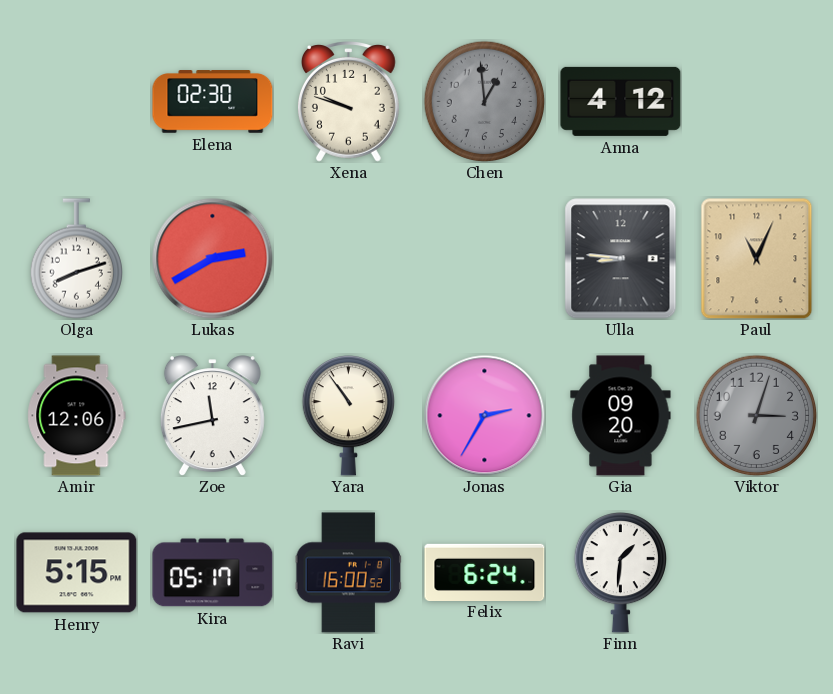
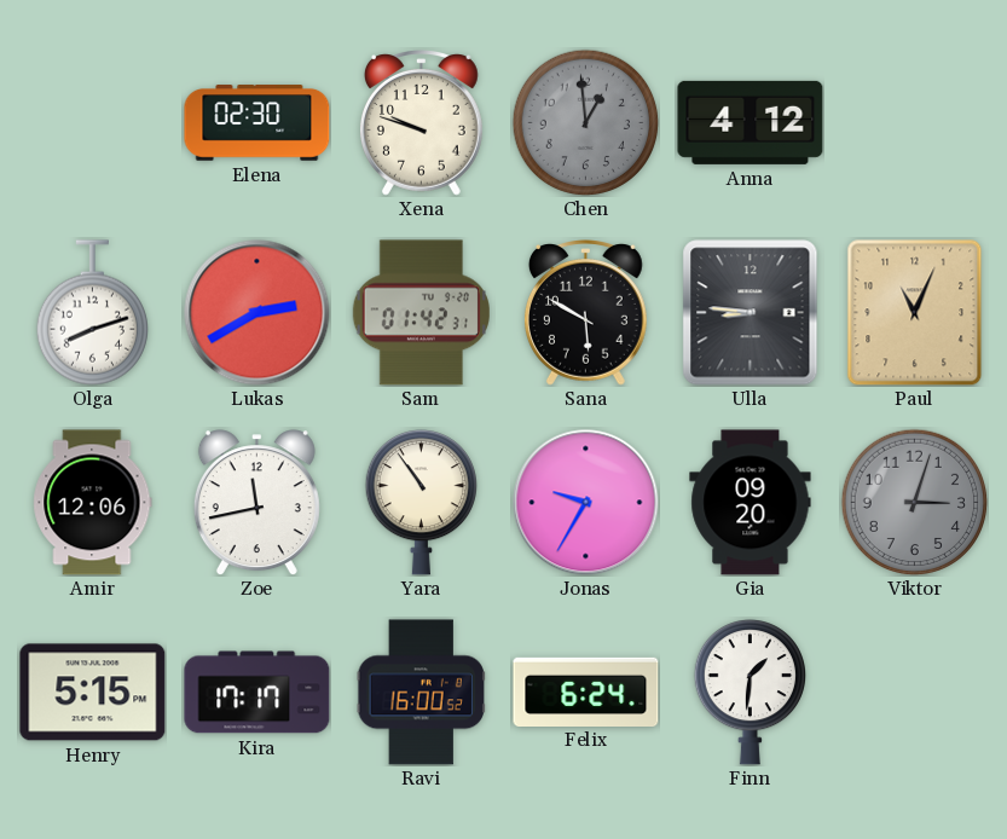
Sam: none -> 01:42
Sana: none -> 5:50
Jonas: 2:35 -> 9:35
Kira: 05:17 -> 17:17
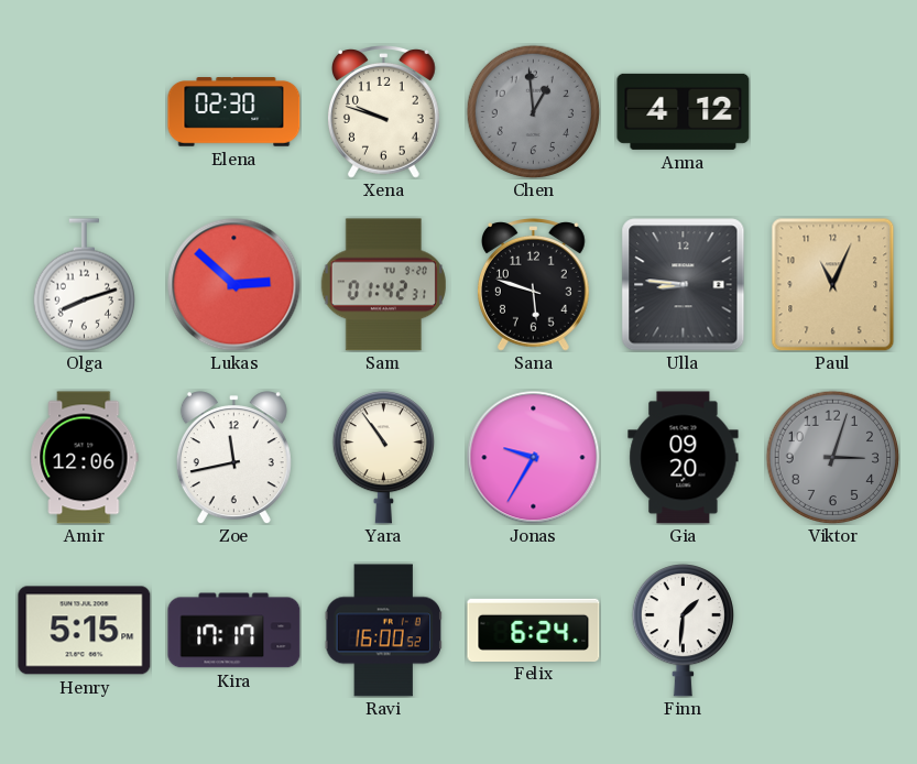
Lukas: 2:40 -> 2:52
Sana: 5:50 -> 5:48
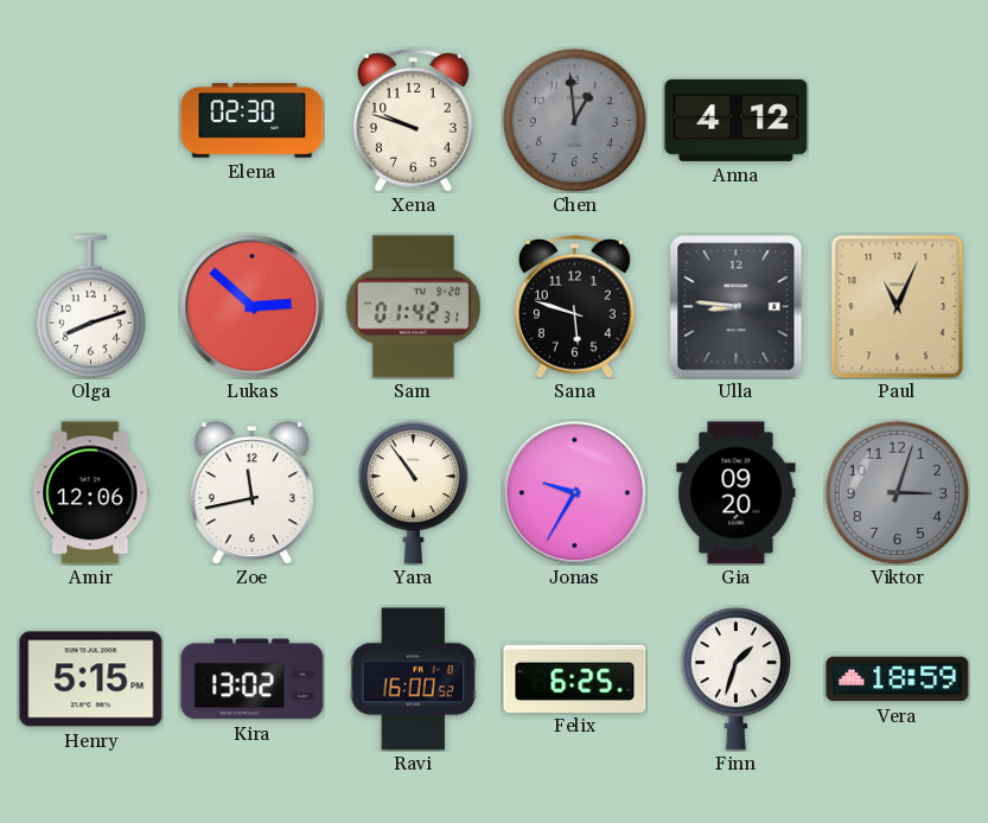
Kira: 17:17 -> 13:02
Felix: 6:24 -> 6:25
Finn: 1:31 -> 1:33
Vera: none -> 18:59
